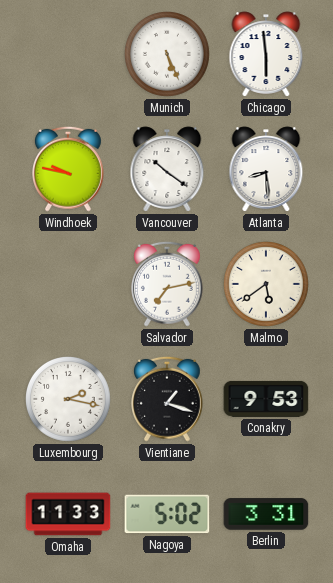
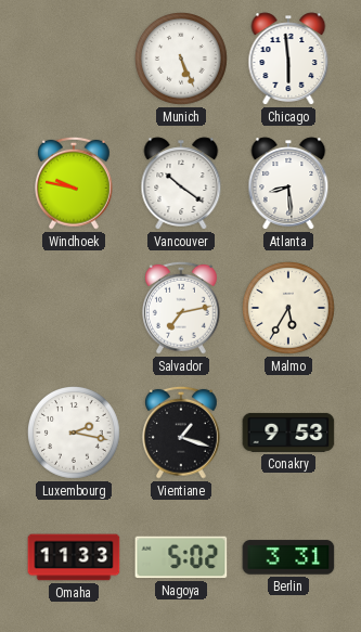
Malmo: 5:39 -> 5:35
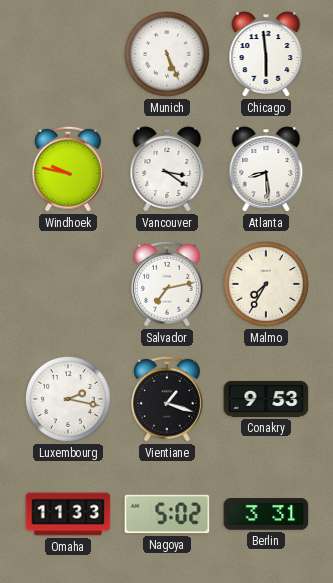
Vancouver: 10:21 -> 3:21
Malmo: 5:35 -> 7:35
